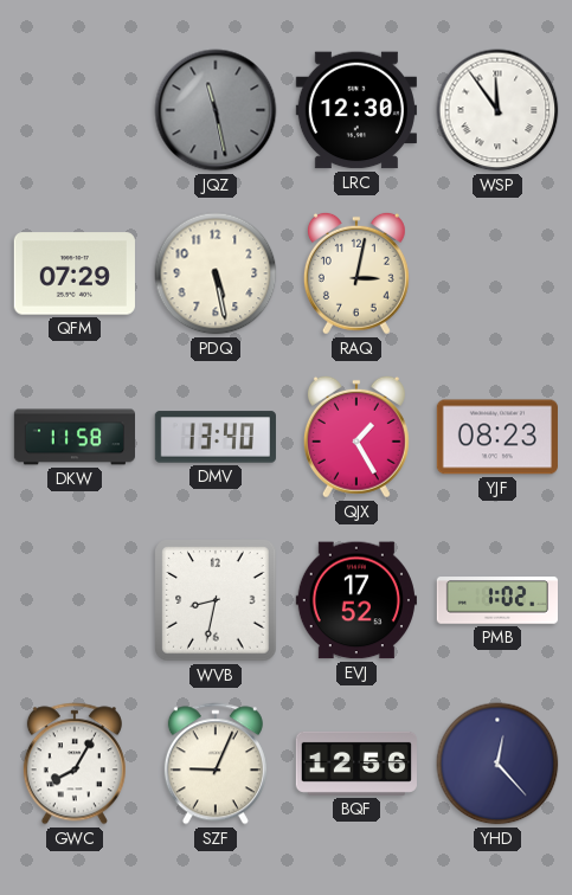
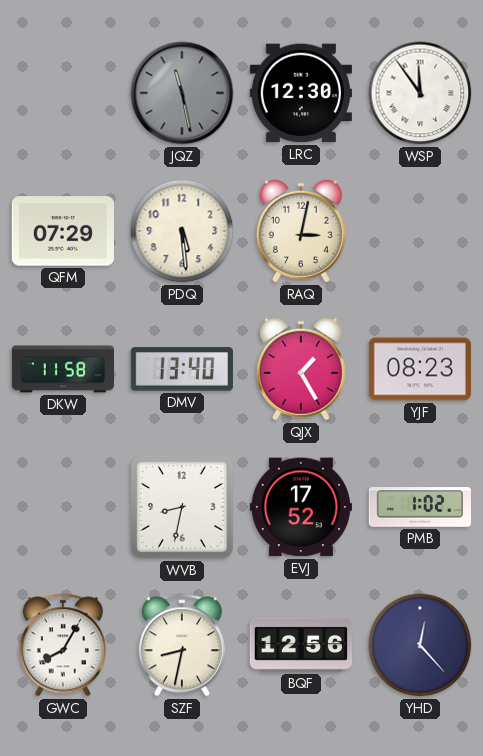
PDQ: 5:28 -> 5:29
SZF: 9:04 -> 8:32
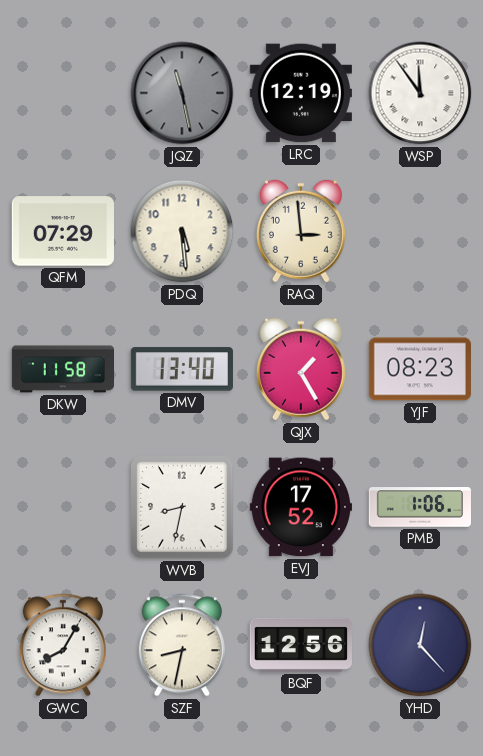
LRC: 12:30 -> 12:19
RAQ: 3:02 -> 2:59
PMB: 1:02 -> 1:06
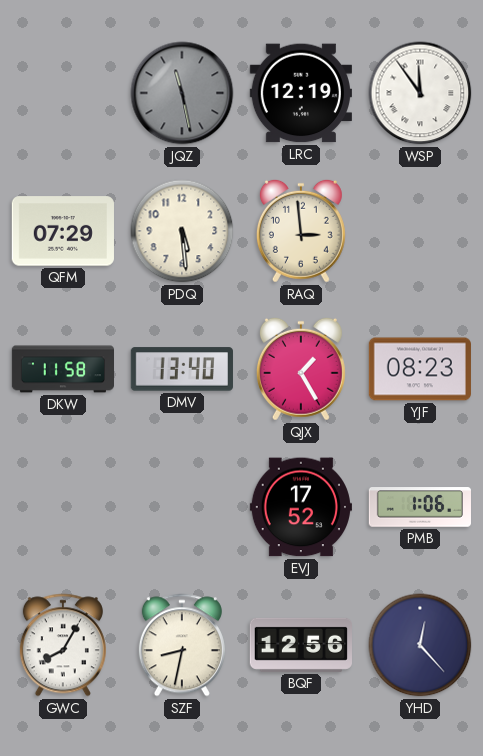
WVB: 8:32 -> none
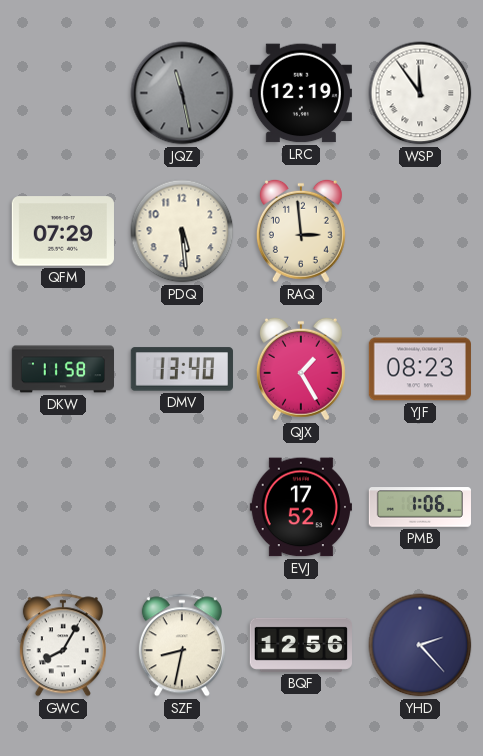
YHD: 12:23 -> 2:23
